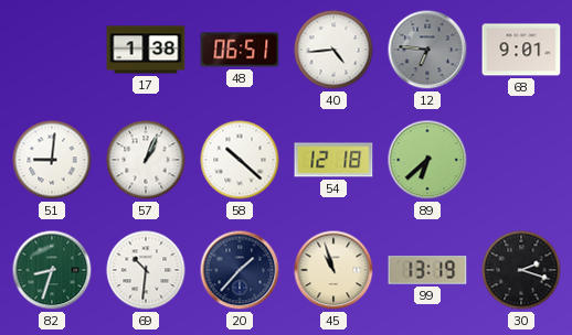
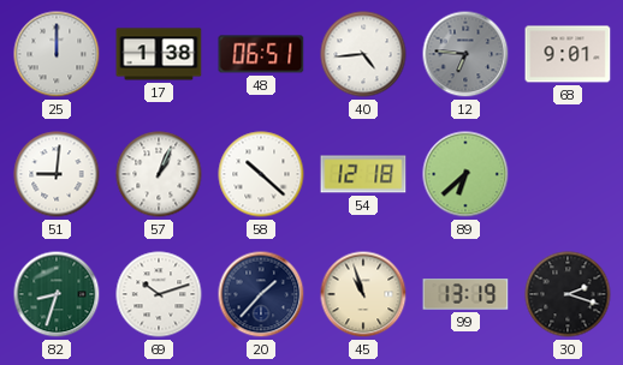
25: none -> 12:00
69: 10:31 -> 10:12
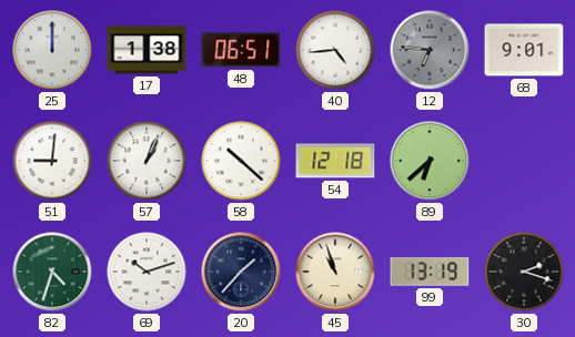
82: 8:33 -> 4:33
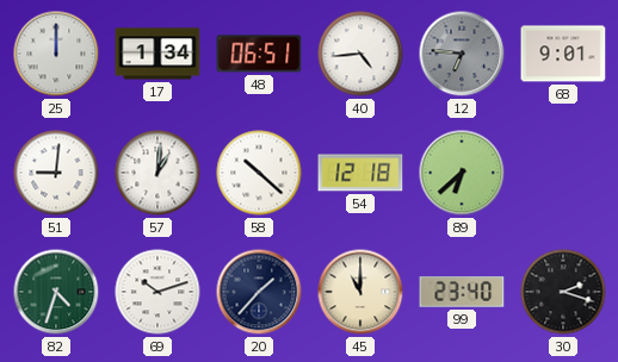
17: 1:38 -> 1:34
57: 1:04 -> 1:01
45: 10:57 -> 11:00
99: 13:19 -> 23:40
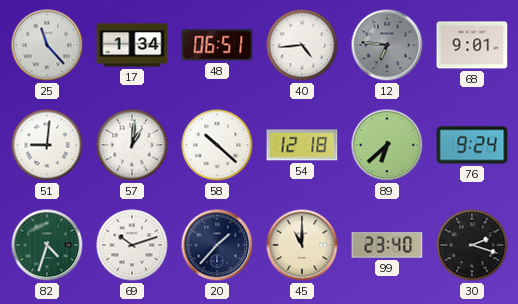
25: 12:00 -> 11:23
76: none -> 9:24
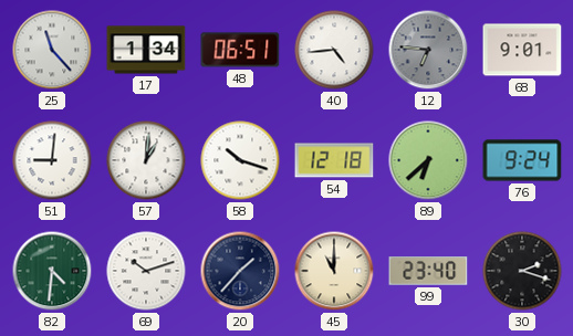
58: 10:22 -> 10:18
82: 4:33 -> 4:31
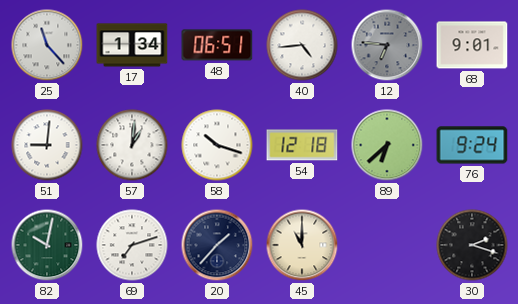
82: 4:31 -> 10:02
69: 10:12 -> 7:12
99: 23:40 -> none
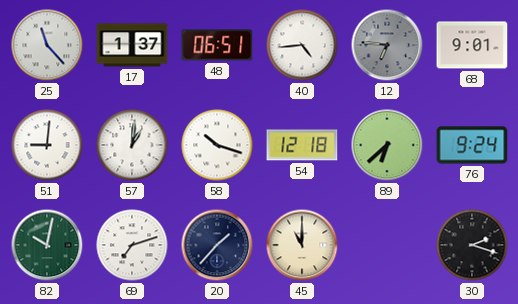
17: 1:34 -> 1:37
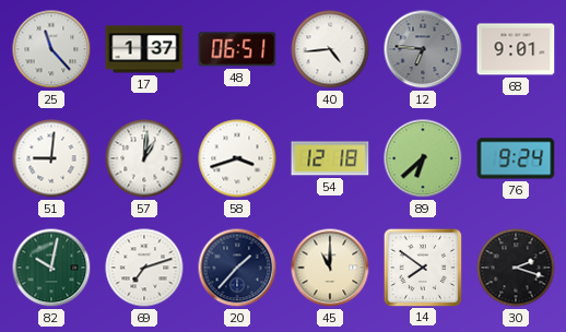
58: 10:18 -> 3:42
14: none -> 7:51
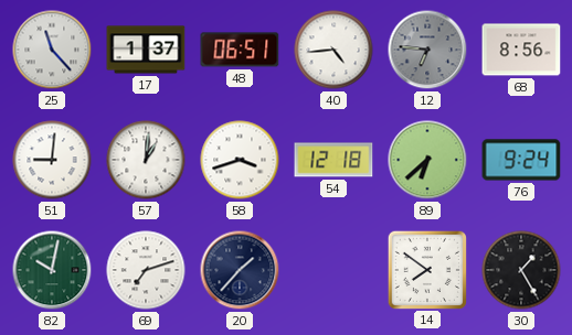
68: 9:01 -> 8:56
45: 11:00 -> none
30: 2:18 -> 1:25
